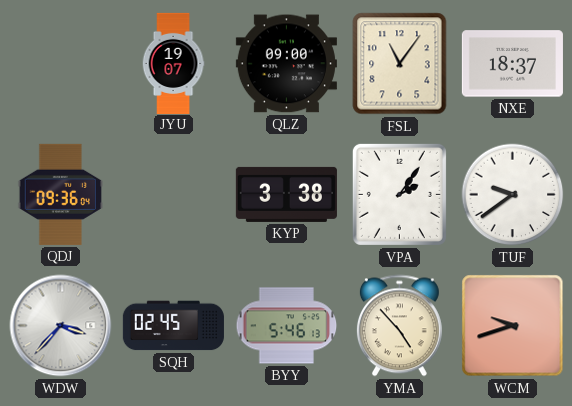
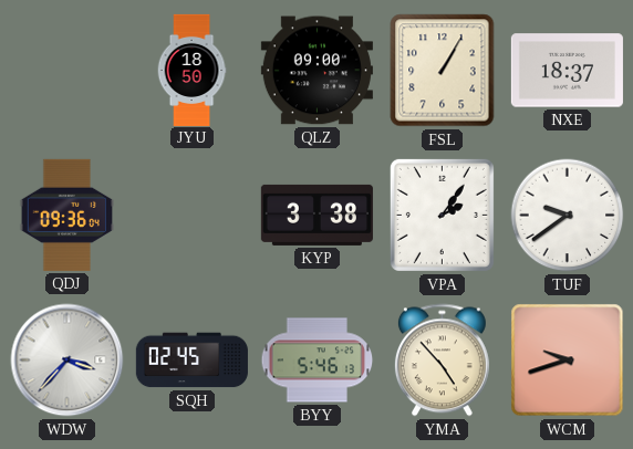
JYU: 19:07 -> 18:50
FSL: 11:06 -> 1:05
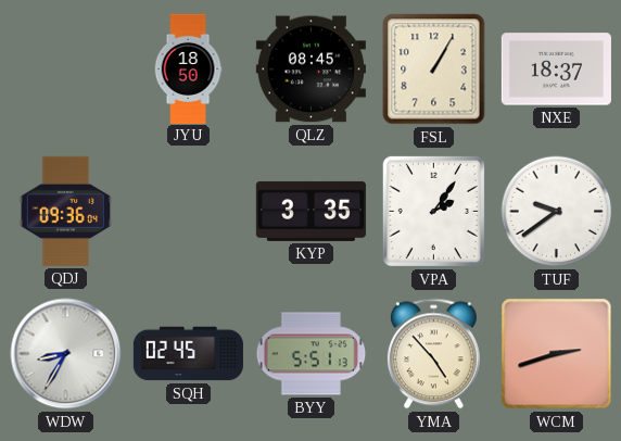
QLZ: 09:00 -> 08:45
KYP: 3:38 -> 3:35
WDW: 3:37 -> 8:35
BYY: 5:46 -> 5:51
WCM: 9:42 -> 2:42
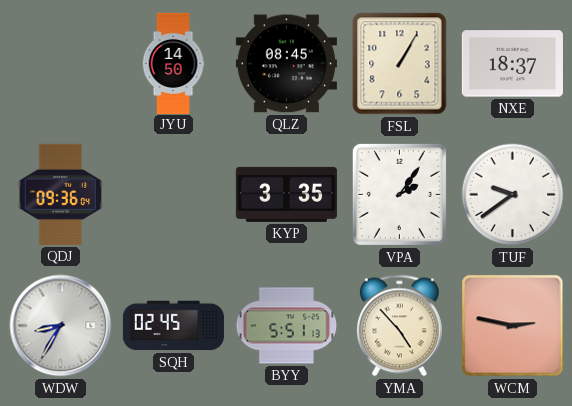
JYU: 18:50 -> 14:50
WCM: 2:42 -> 2:47
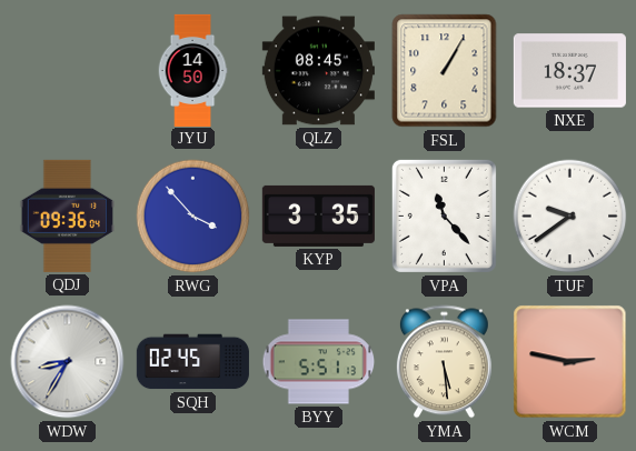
RWG: none -> 3:53
VPA: 2:06 -> 11:23
YMA: 4:53 -> 5:29
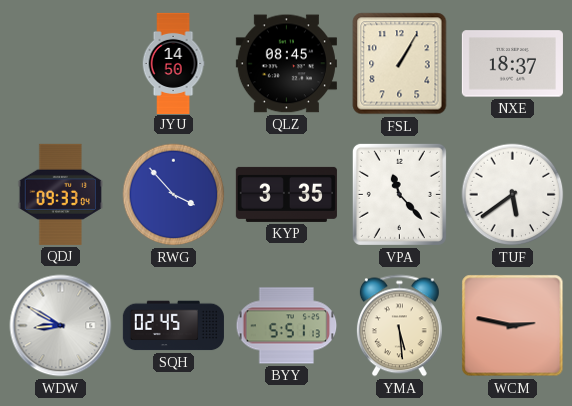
QDJ: 09:36 -> 09:33
TUF: 9:39 -> 5:39
WDW: 8:35 -> 8:50
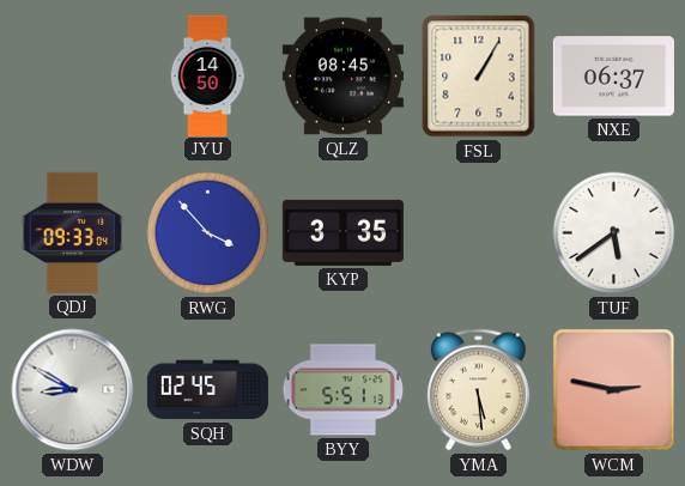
NXE: 18:37 -> 06:37
VPA: 11:23 -> none
